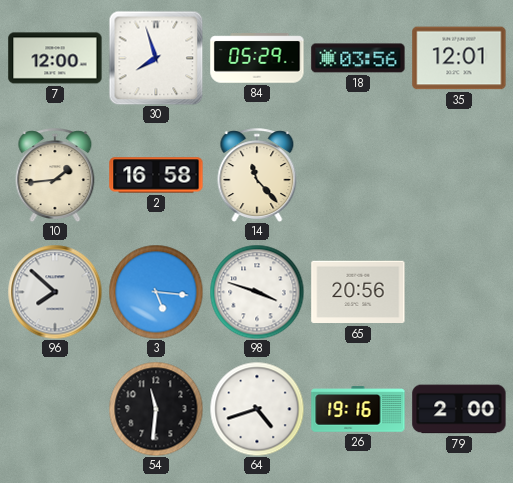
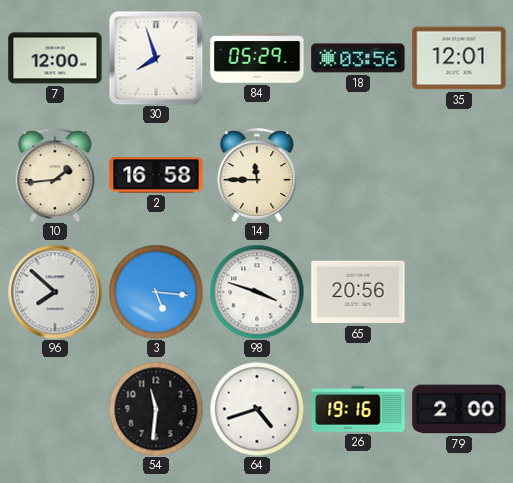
14: 11:23 -> 11:45
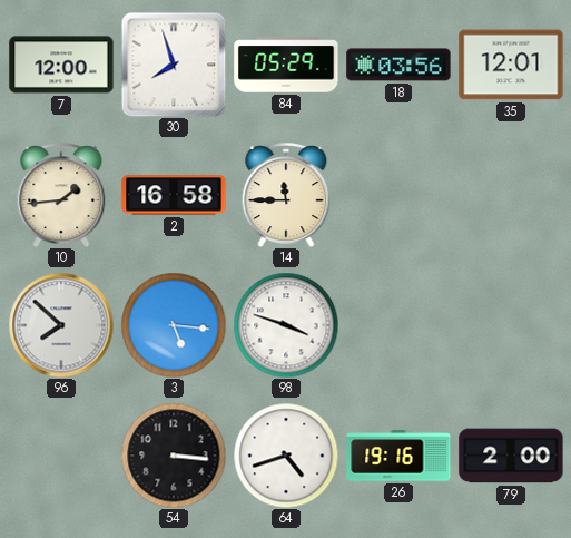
65: 20:56 -> none
54: 11:31 -> 3:16
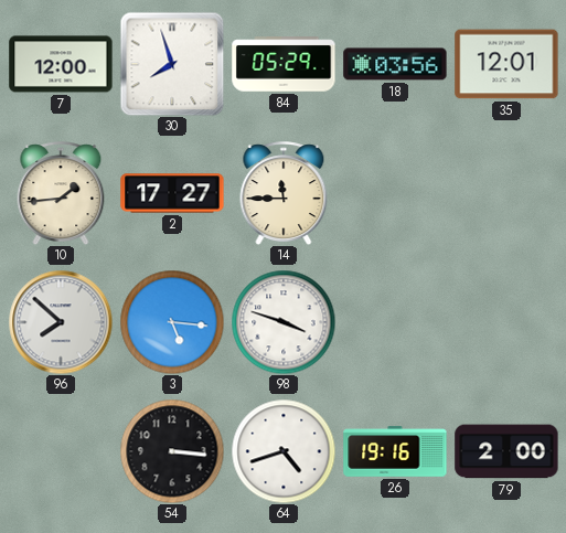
2: 16:58 -> 17:27
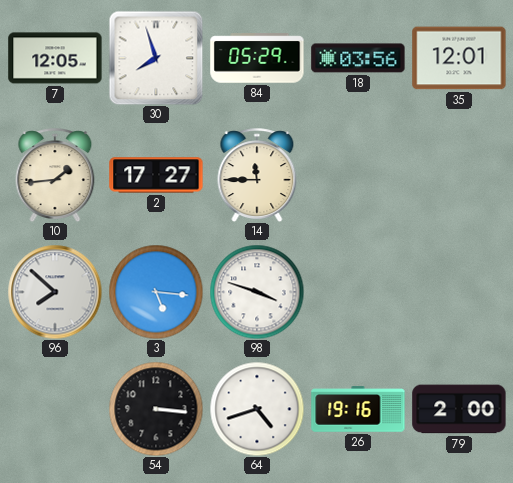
7: 12:00 -> 12:05
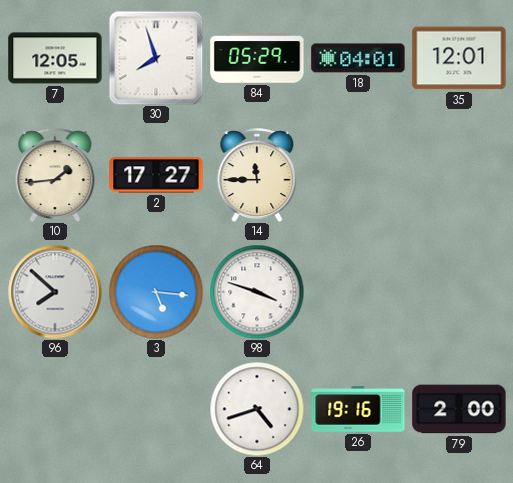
18: 03:56 -> 04:01
54: 3:16 -> none
